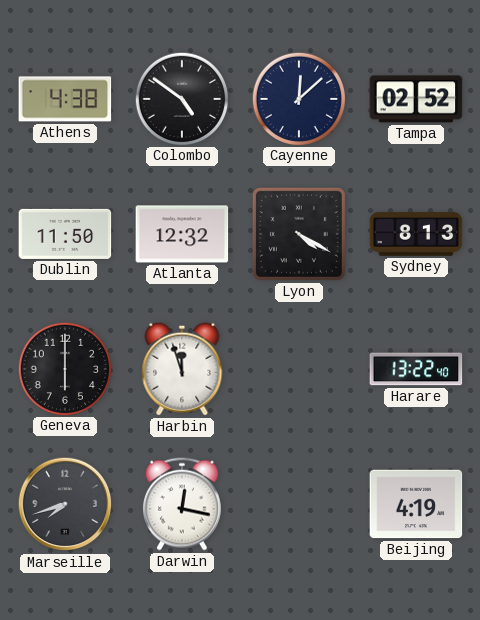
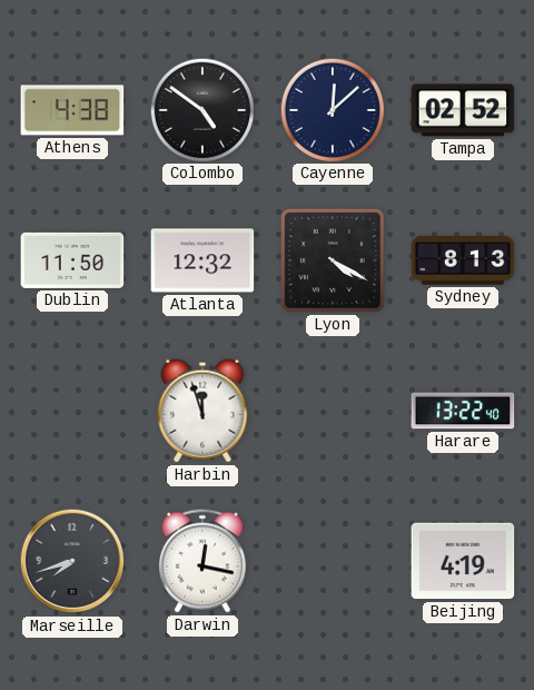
Geneva: 6:00 -> none
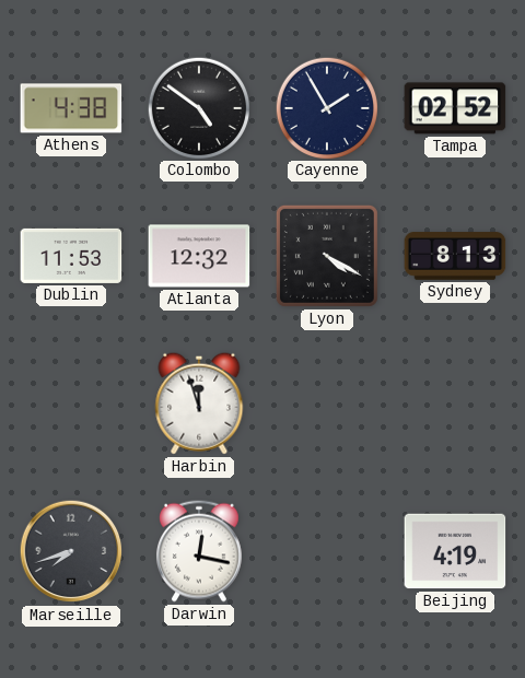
Cayenne: 12:08 -> 1:55
Dublin: 11:50 -> 11:53
Harare: 13:22 -> none
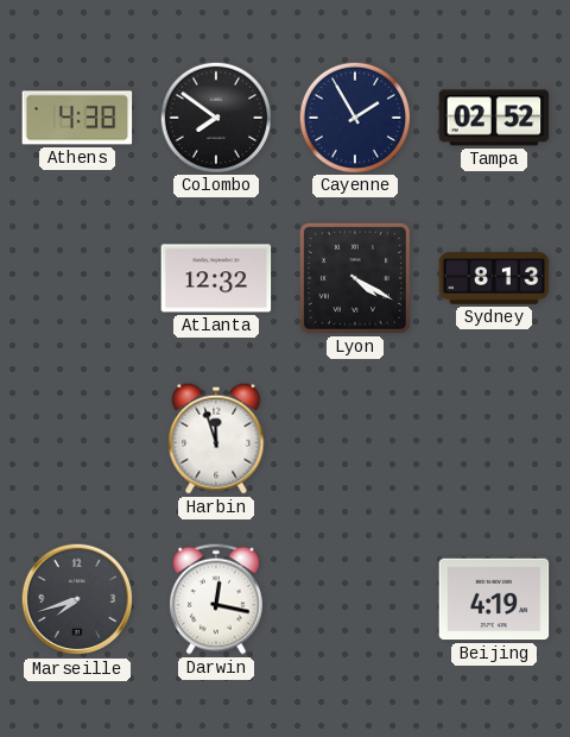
Colombo: 4:51 -> 7:51
Dublin: 11:53 -> none
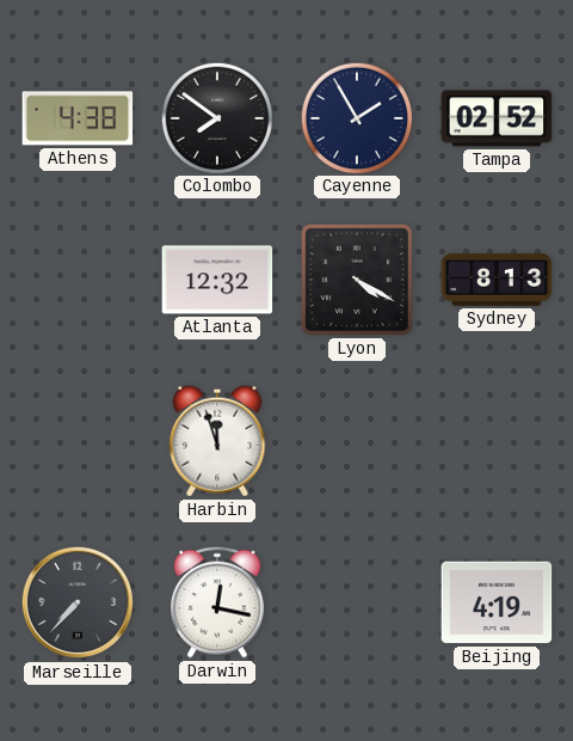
Marseille: 7:42 -> 7:37
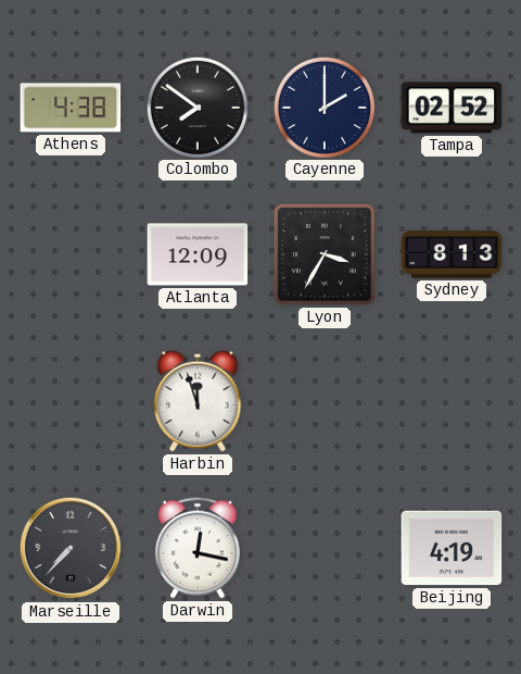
Cayenne: 1:55 -> 2:00
Atlanta: 12:32 -> 12:09
Lyon: 4:20 -> 3:35
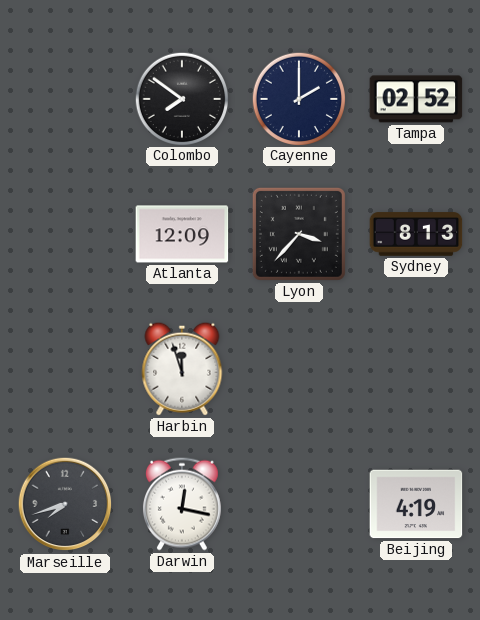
Athens: 4:38 -> none
Lyon: 3:35 -> 3:37
Marseille: 7:37 -> 7:42
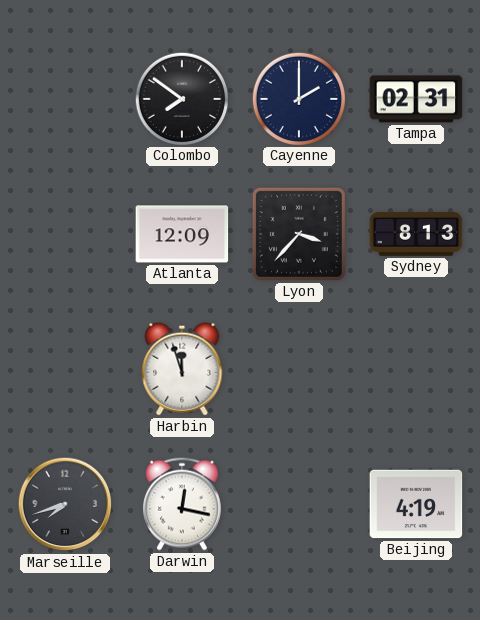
Tampa: 02:52 -> 02:31
